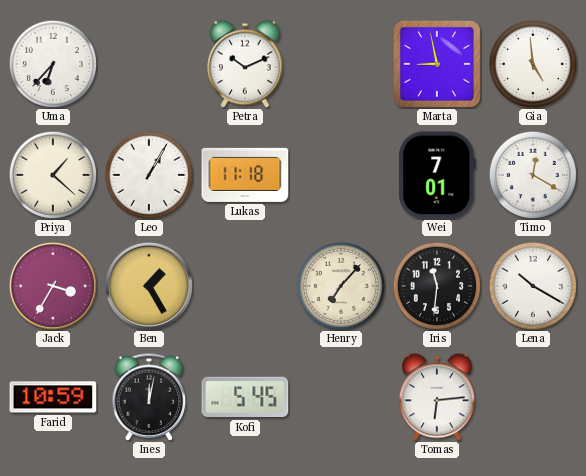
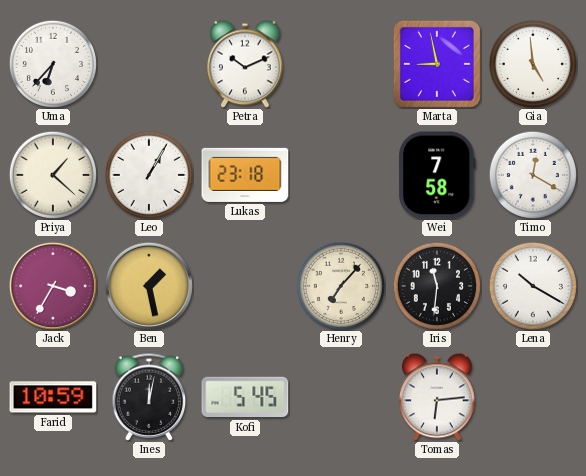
Lukas: 11:18 -> 23:18
Wei: 7:01 -> 7:58
Ben: 1:25 -> 1:28
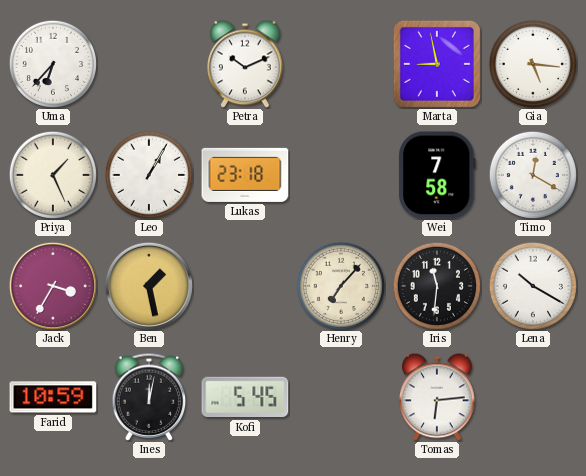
Gia: 4:59 -> 5:16
Priya: 1:22 -> 1:26
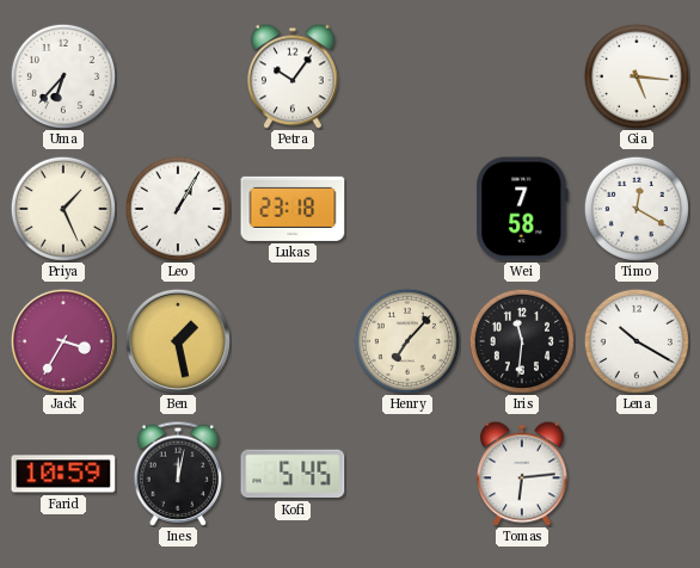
Petra: 10:11 -> 10:06
Marta: 8:58 -> none
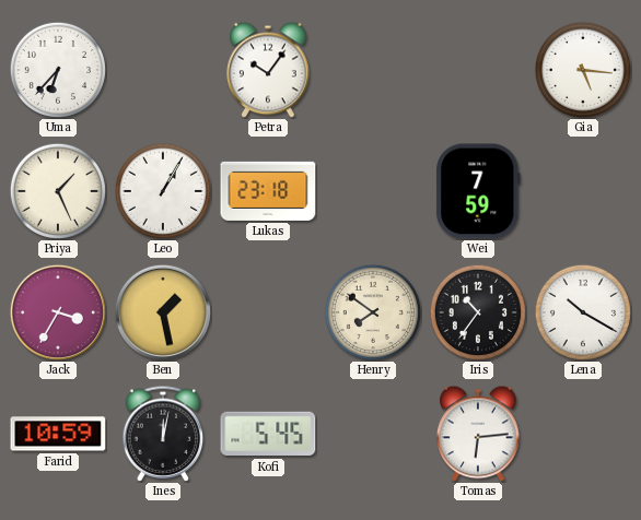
Wei: 7:58 -> 7:59
Timo: 12:20 -> none
Henry: 7:07 -> 7:51
Iris: 11:31 -> 10:36
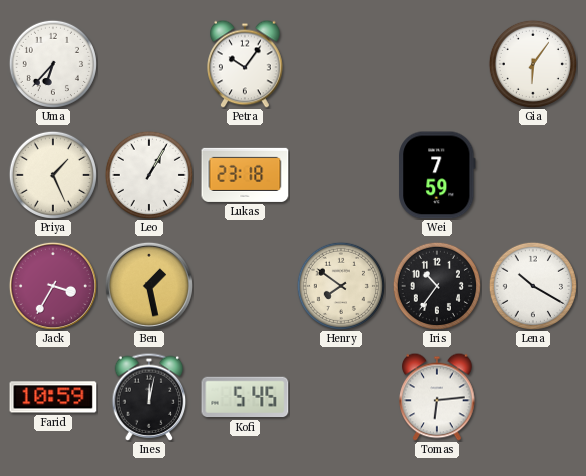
Gia: 5:16 -> 6:06
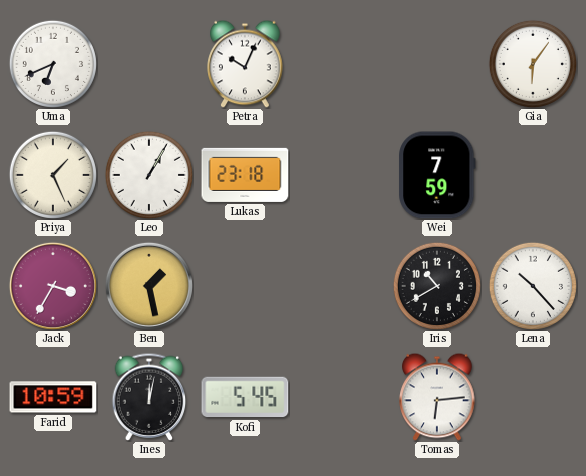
Uma: 6:37 -> 6:41
Petra: 10:06 -> 10:04
Henry: 7:51 -> none
Iris: 10:36 -> 10:40
Lena: 10:20 -> 10:23
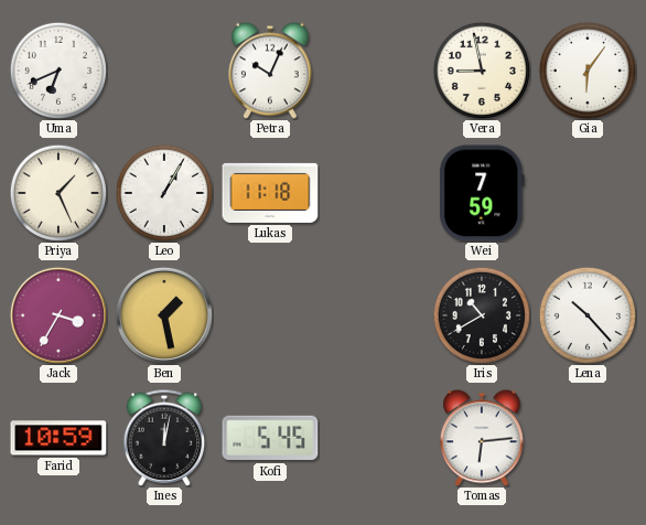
Vera: none -> 8:58
Lukas: 23:18 -> 11:18
